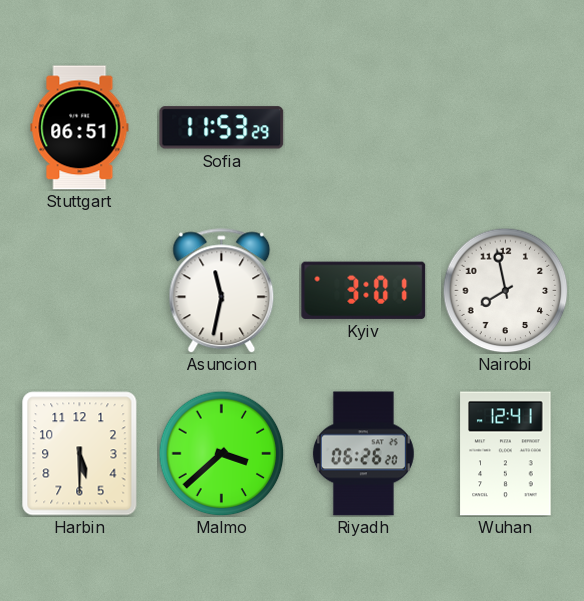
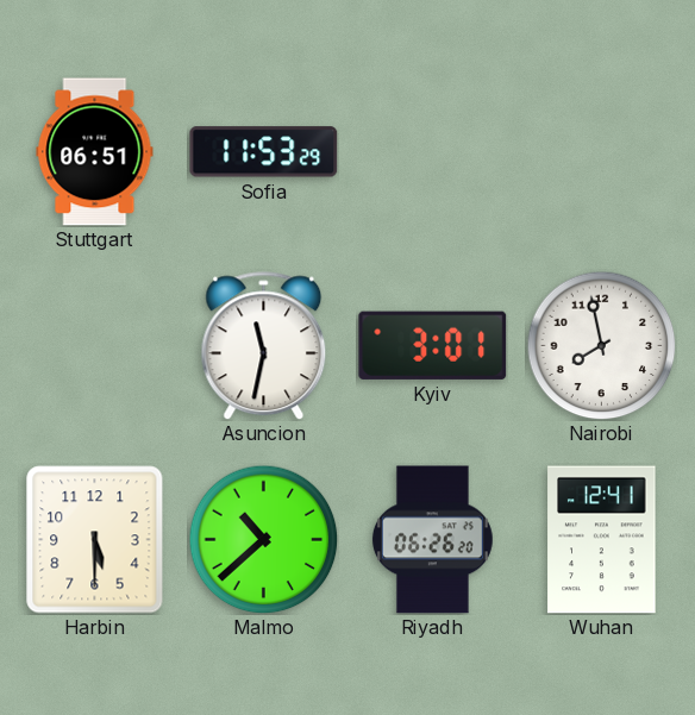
Malmo: 3:38 -> 10:38
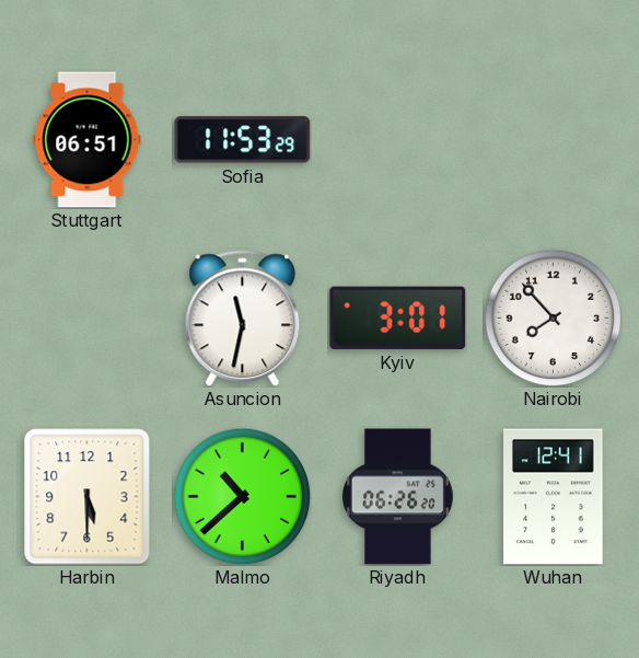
Nairobi: 7:58 -> 7:53
